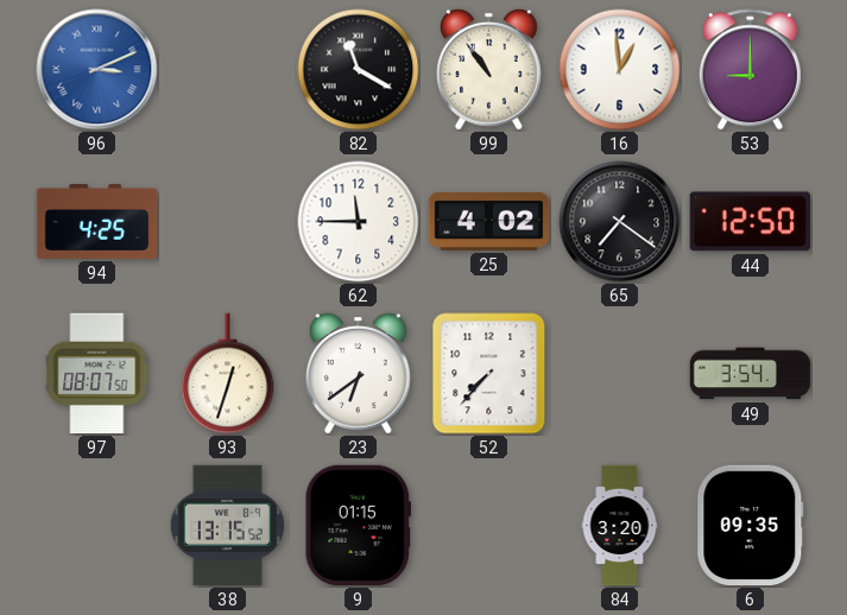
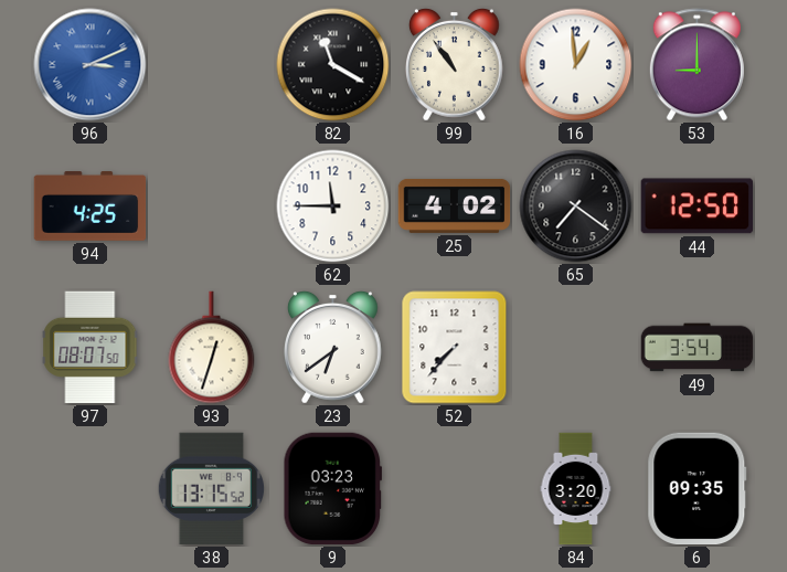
9: 01:15 -> 03:23
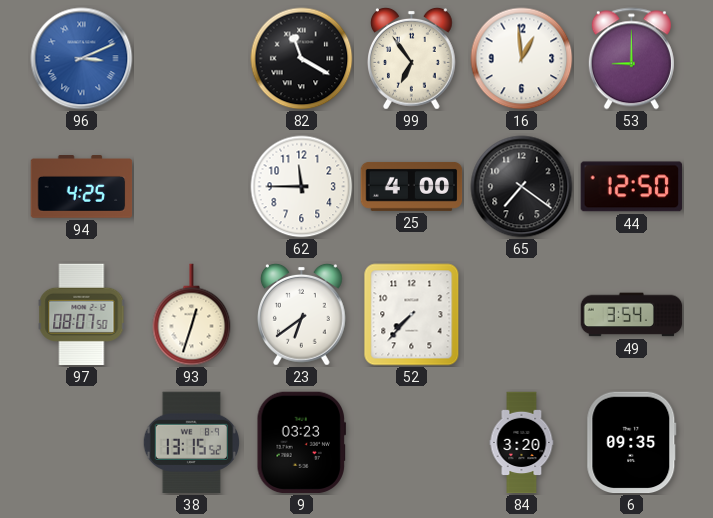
99: 10:54 -> 6:54
25: 4:02 -> 4:00
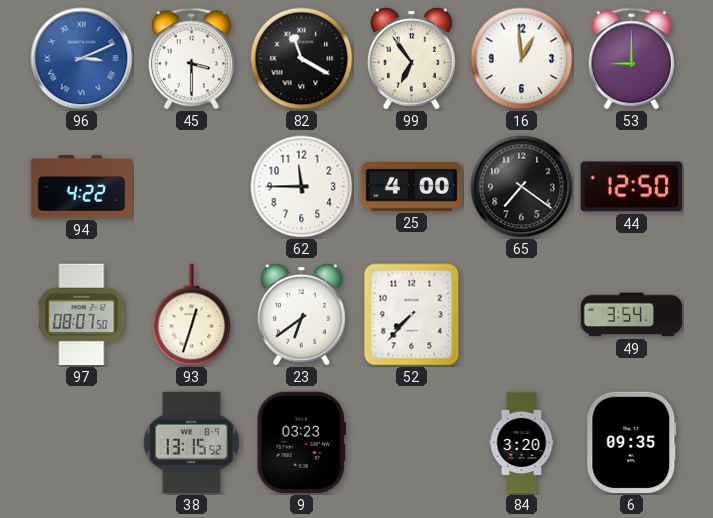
45: none -> 3:30
94: 4:25 -> 4:22
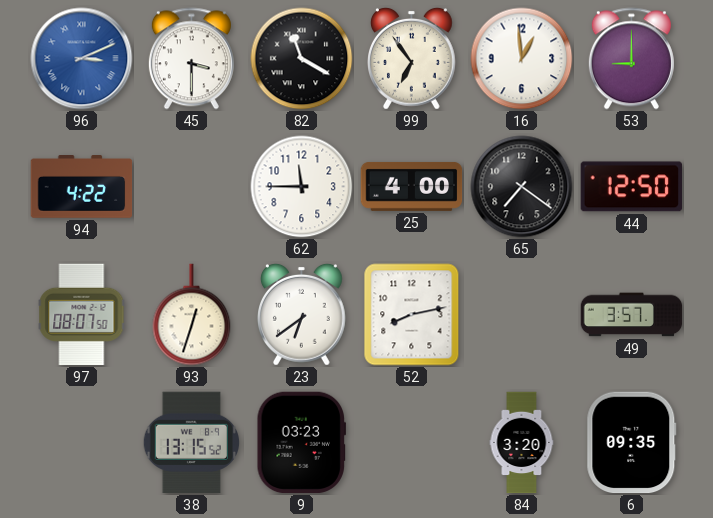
52: 7:37 -> 8:13
49: 3:54 -> 3:57
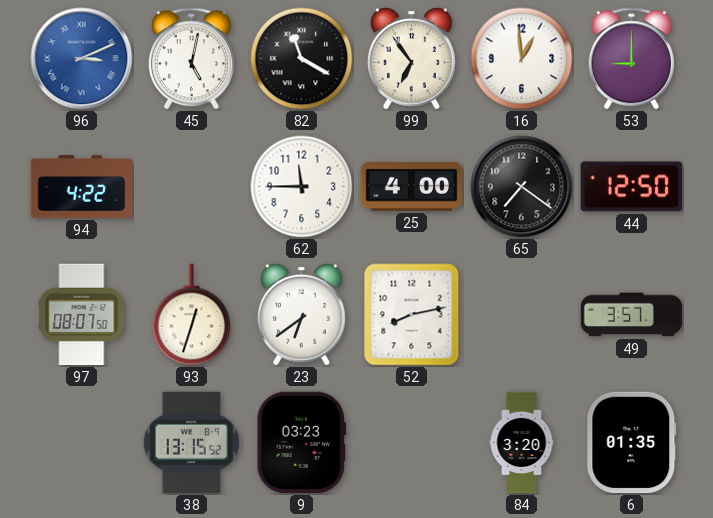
45: 3:30 -> 5:02
6: 09:35 -> 01:35
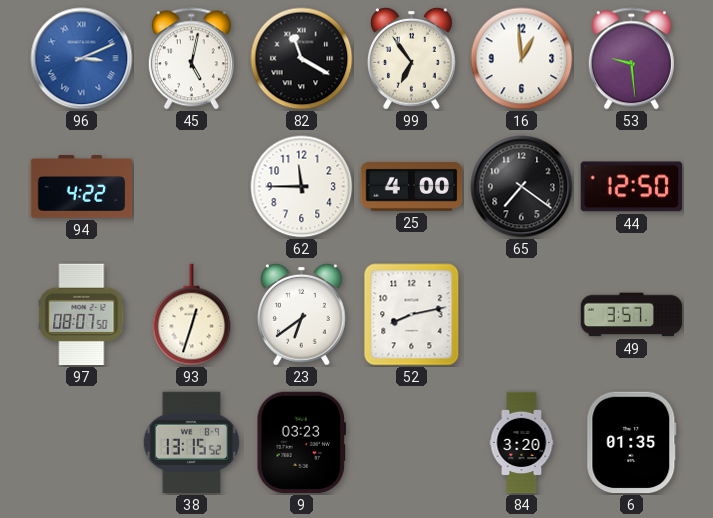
53: 9:00 -> 9:29
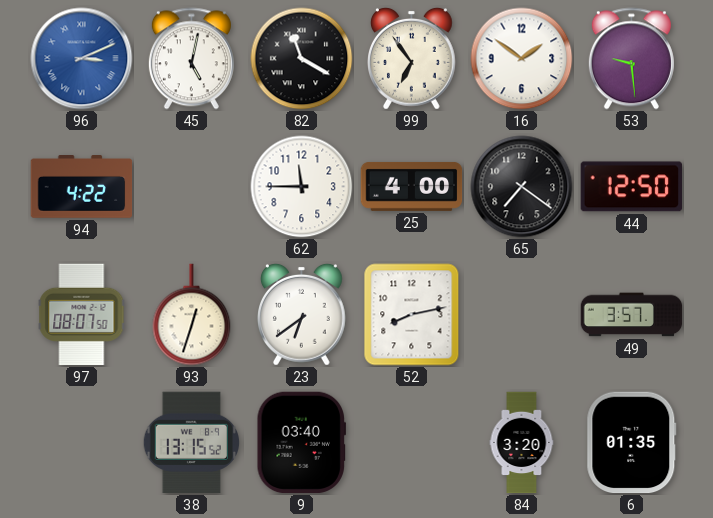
16: 12:59 -> 1:51
9: 03:23 -> 03:40
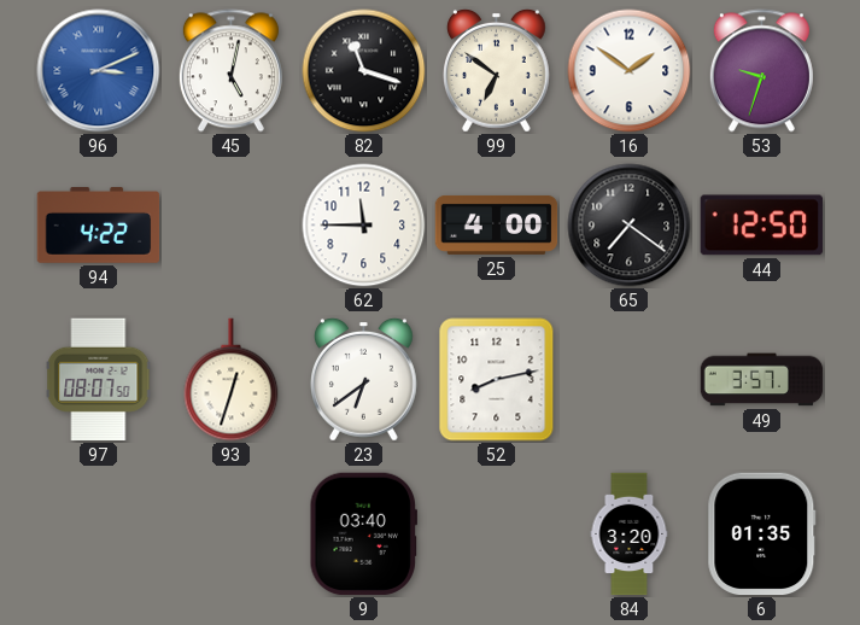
82: 11:20 -> 11:18
99: 6:54 -> 6:51
53: 9:29 -> 9:33
38: 13:15 -> none
